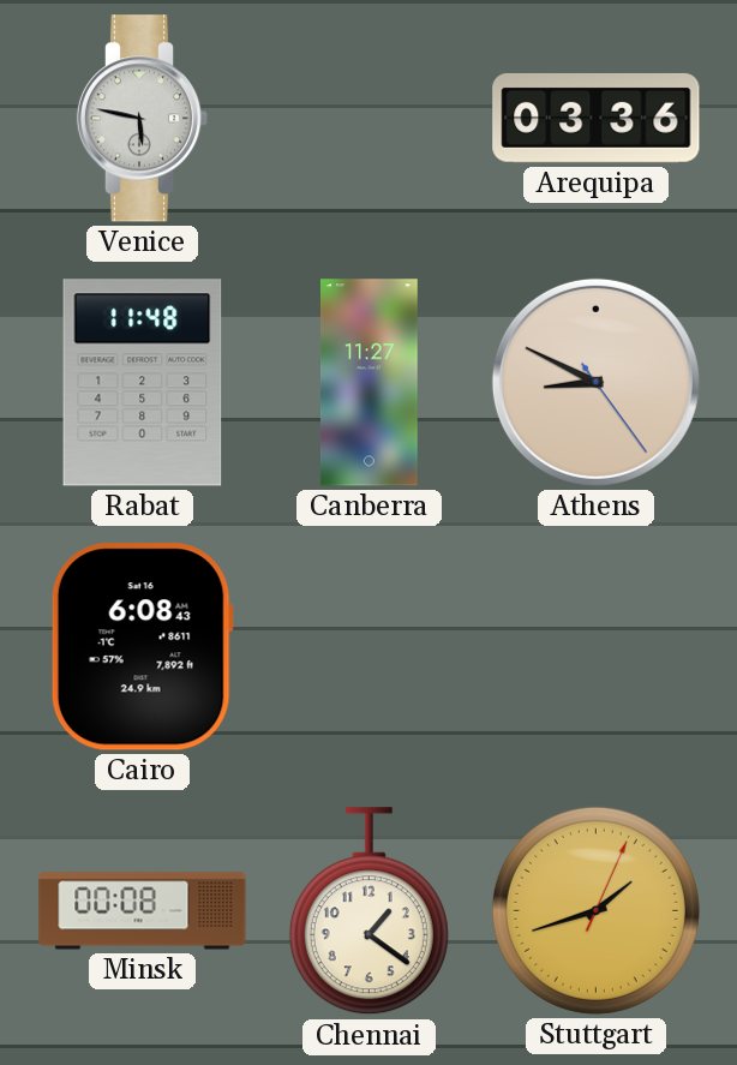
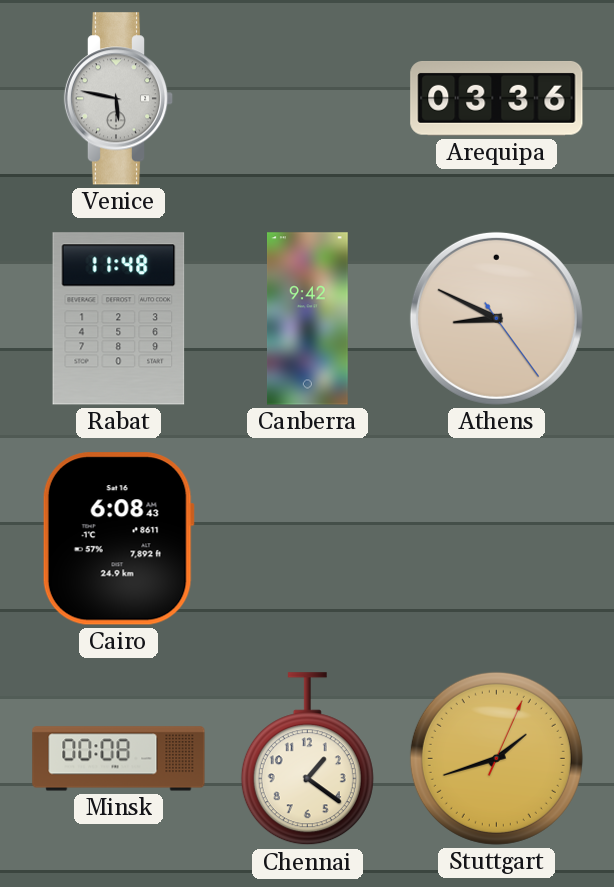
Canberra: 11:27 -> 9:42
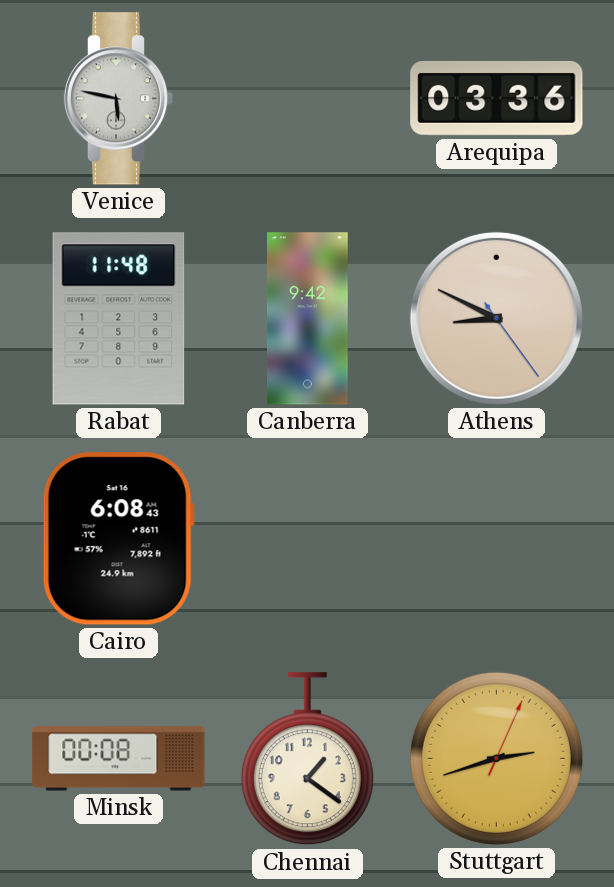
Stuttgart: 1:42 -> 2:42
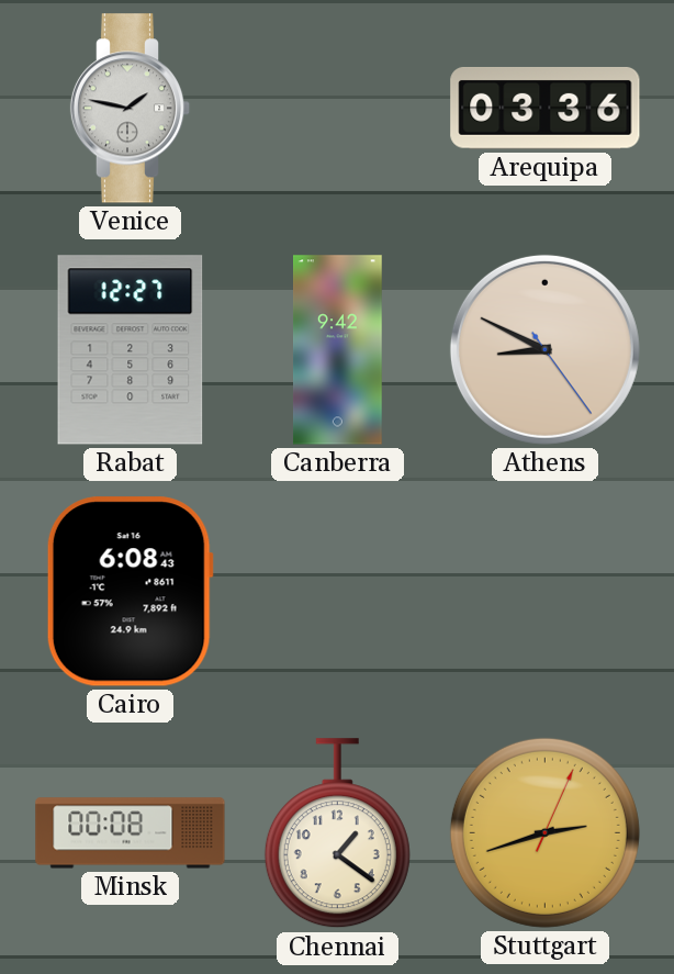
Venice: 5:47 -> 1:47
Rabat: 11:48 -> 12:27
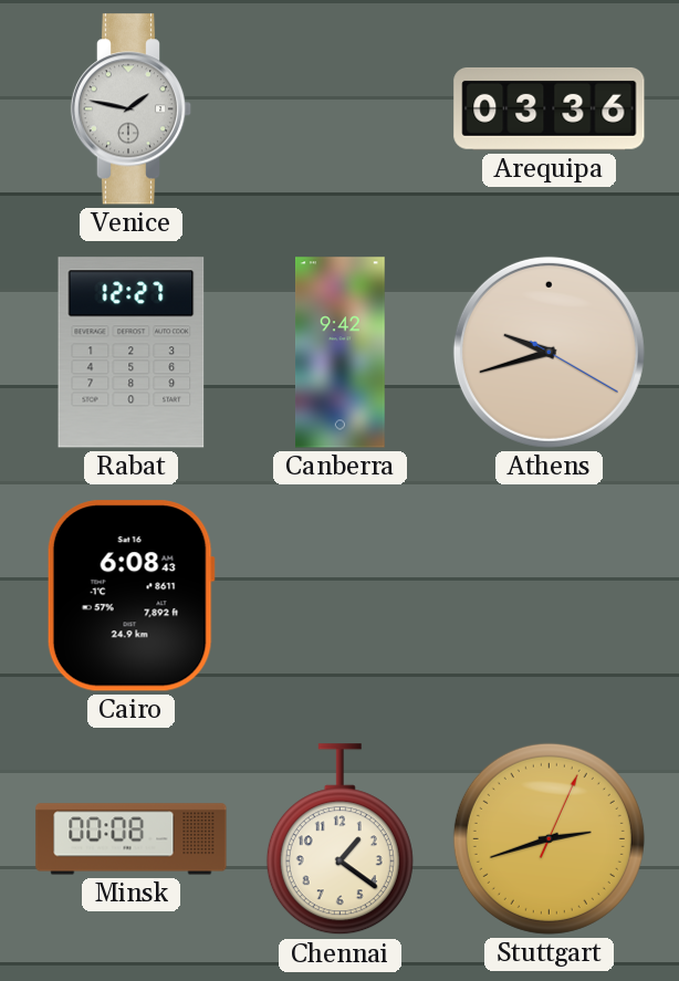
Athens: 8:49 -> 9:42
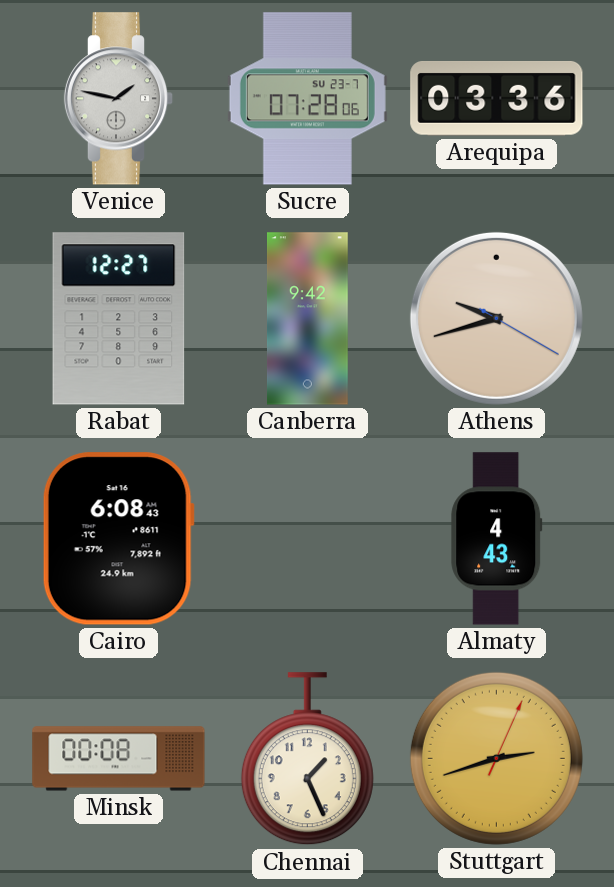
Sucre: none -> 07:28
Almaty: none -> 4:43
Chennai: 1:21 -> 1:26
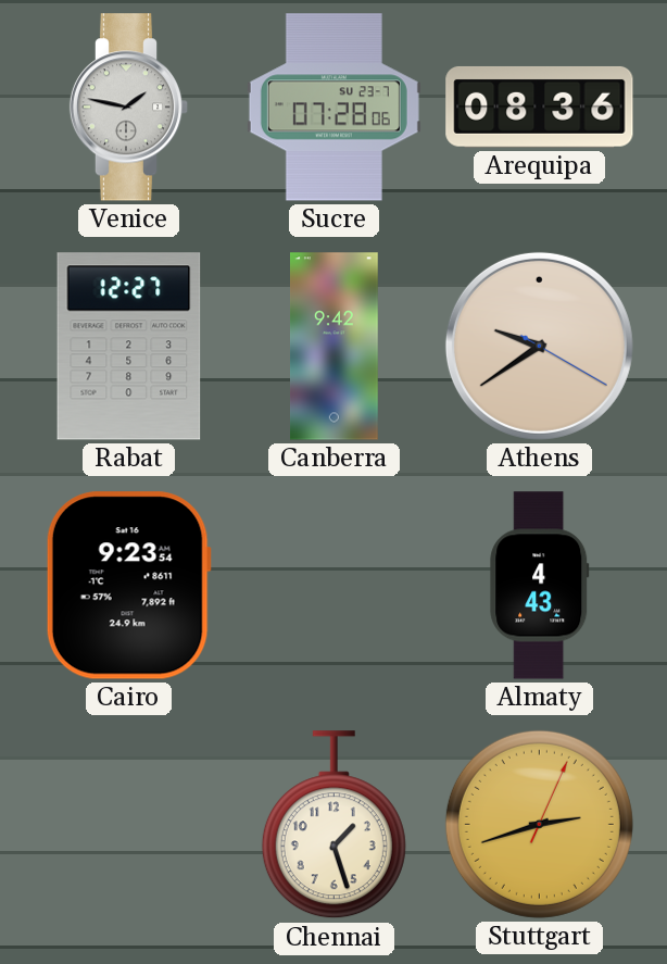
Arequipa: 03:36 -> 08:36
Athens: 9:42 -> 9:39
Cairo: 6:08 -> 9:23
Minsk: 00:08 -> none
Chennai: 1:26 -> 1:27
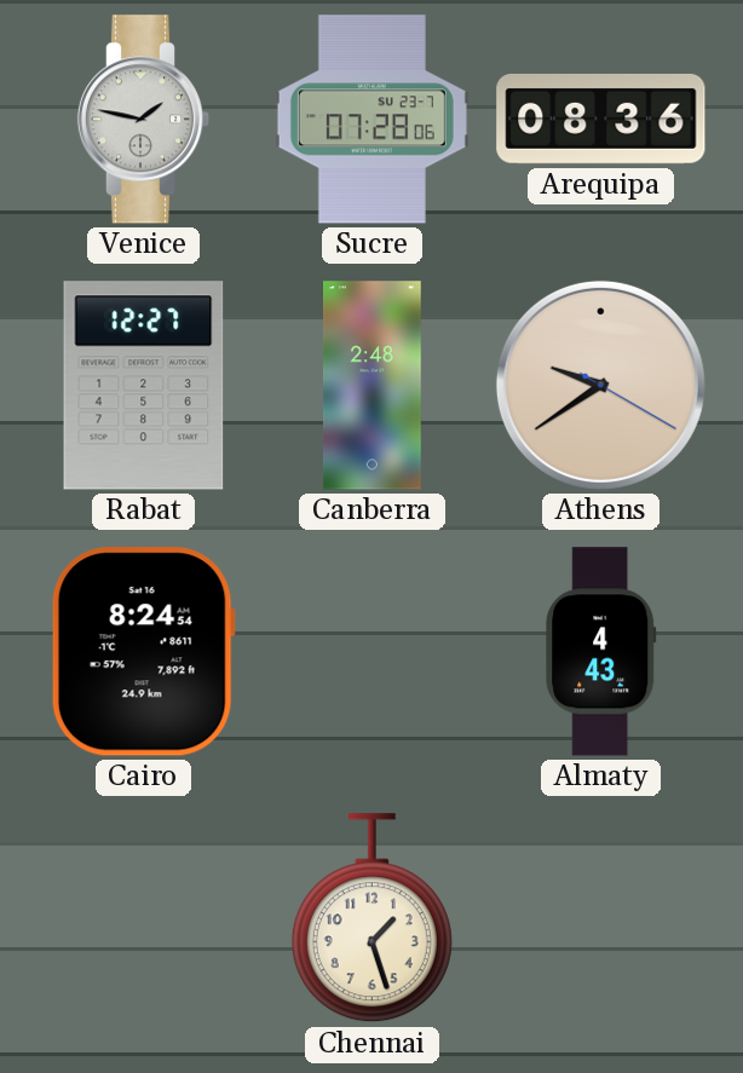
Canberra: 9:42 -> 2:48
Cairo: 9:23 -> 8:24
Stuttgart: 2:42 -> none
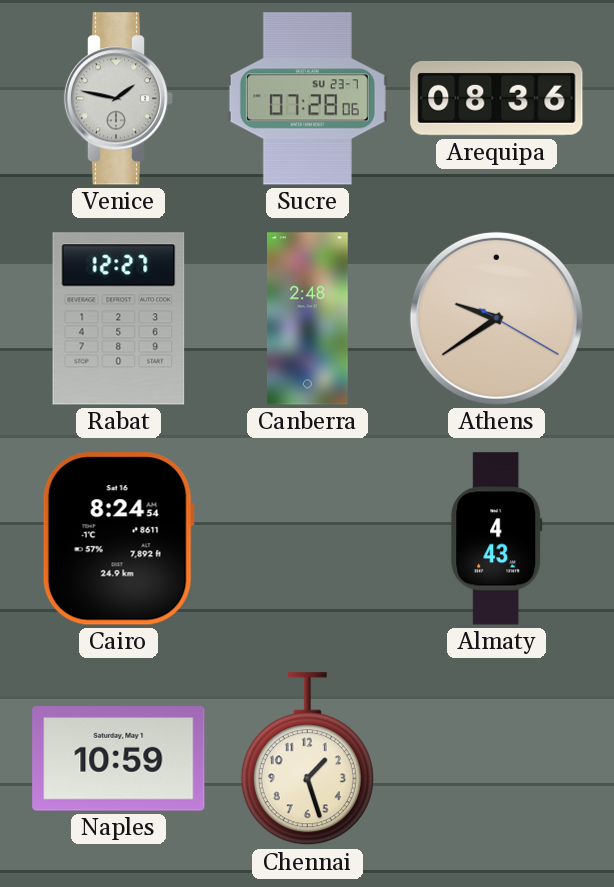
Naples: none -> 10:59
